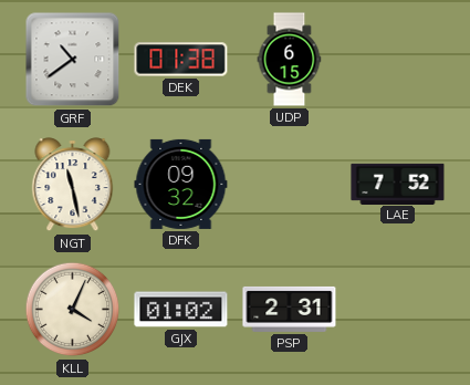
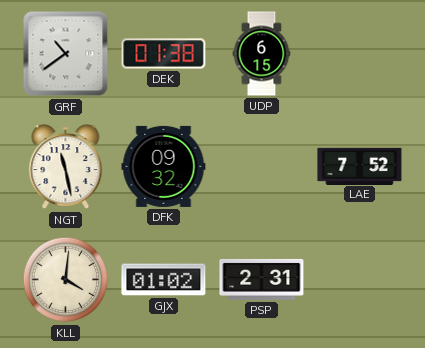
KLL: 4:04 -> 4:01
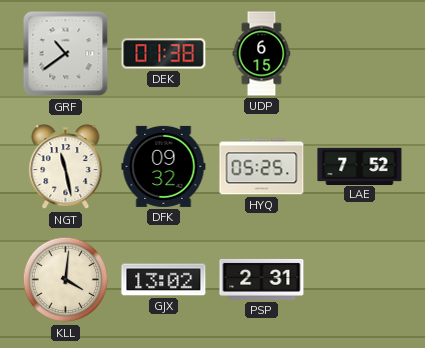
HYQ: none -> 05:25
GJX: 01:02 -> 13:02
